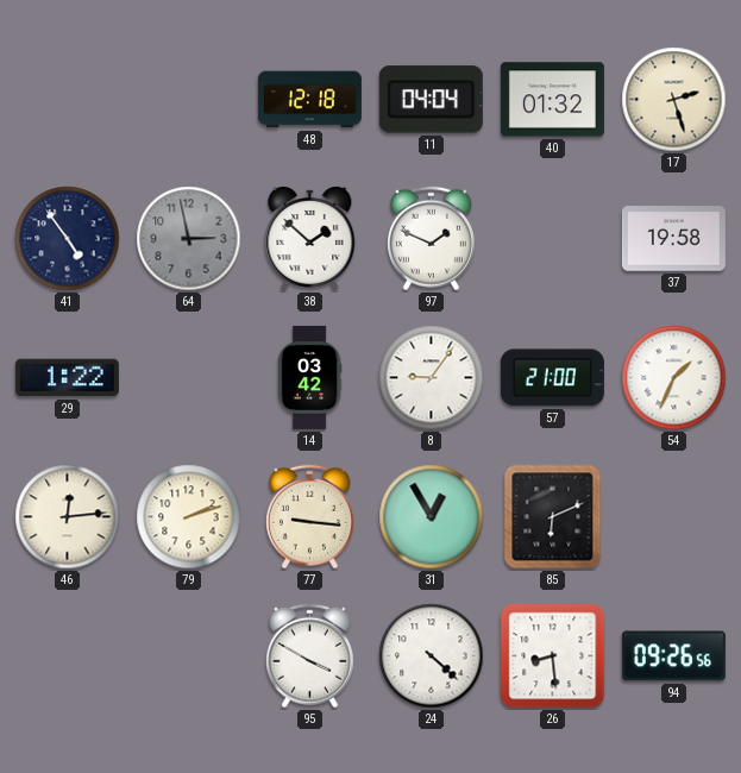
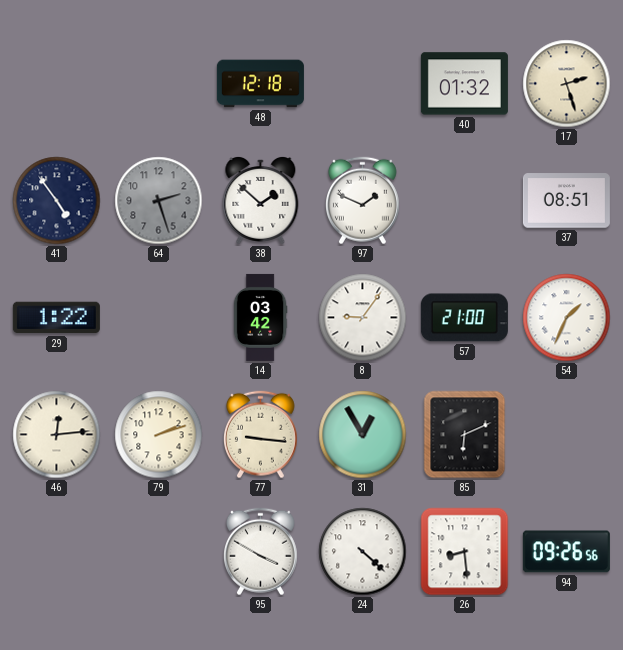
11: 04:04 -> none
64: 2:58 -> 2:27
37: 19:58 -> 08:51
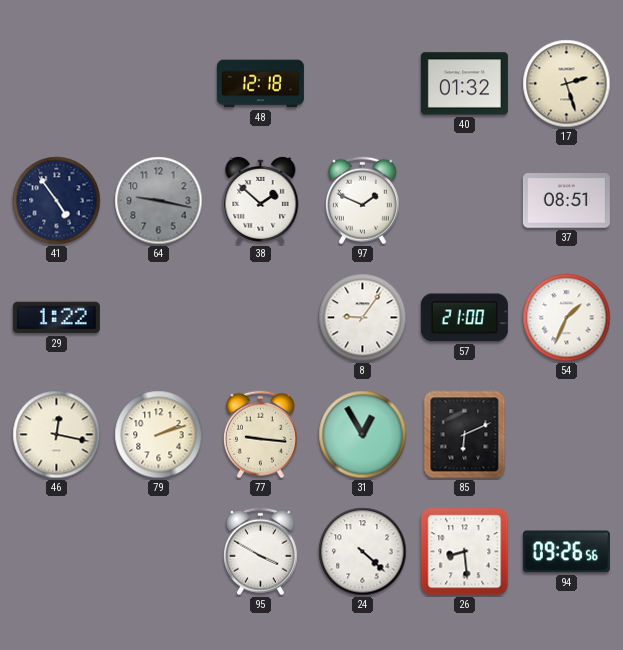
64: 2:27 -> 9:17
14: 03:42 -> none
46: 12:14 -> 12:17
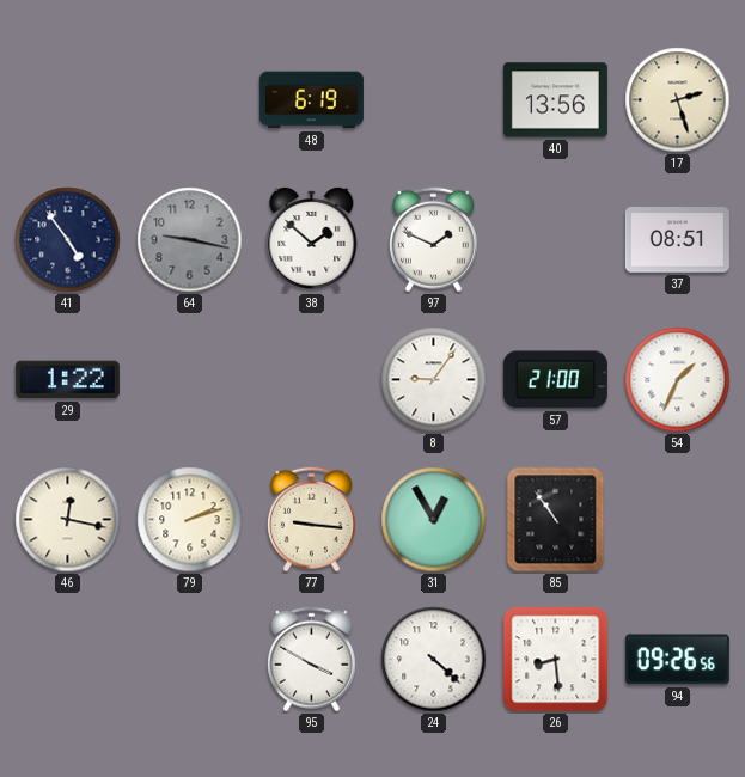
48: 12:18 -> 6:19
40: 01:32 -> 13:56
85: 6:11 -> 10:54
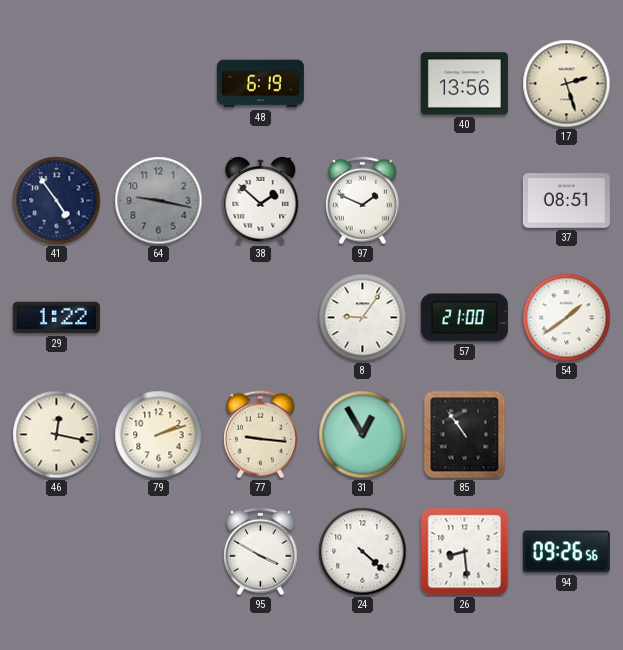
54: 1:34 -> 1:39
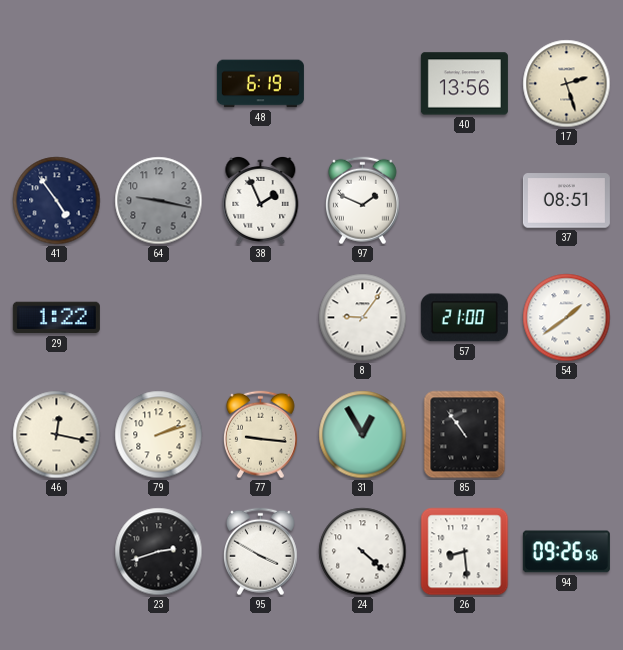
38: 1:52 -> 1:56
23: none -> 2:42
